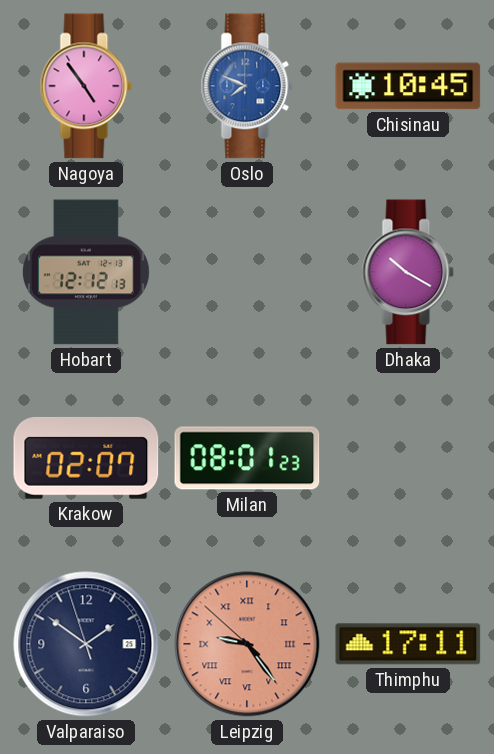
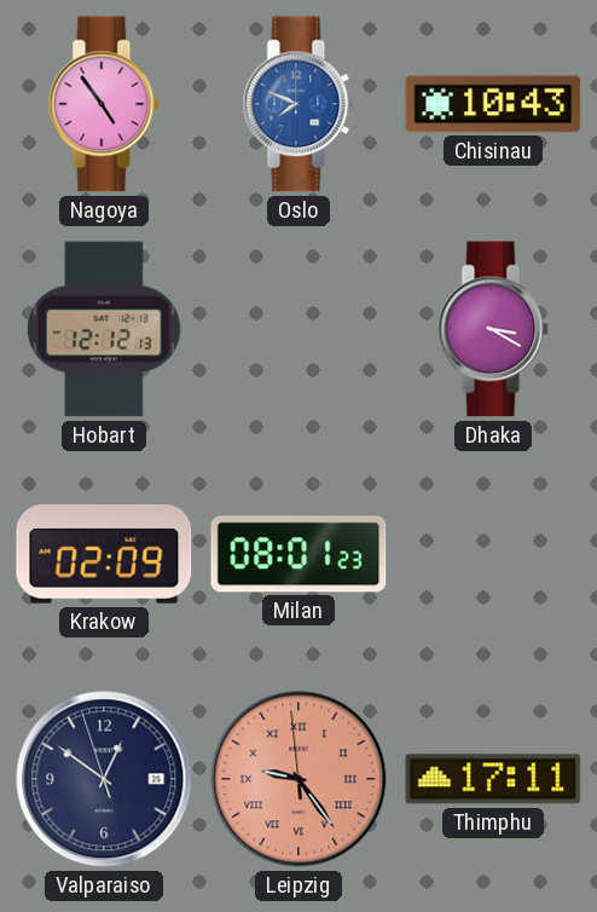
Chisinau: 10:45 -> 10:43
Dhaka: 10:20 -> 3:20
Krakow: 02:07 -> 02:09
Valparaiso: 1:50 -> 12:50
Leipzig: 9:23:52 -> 9:23:59
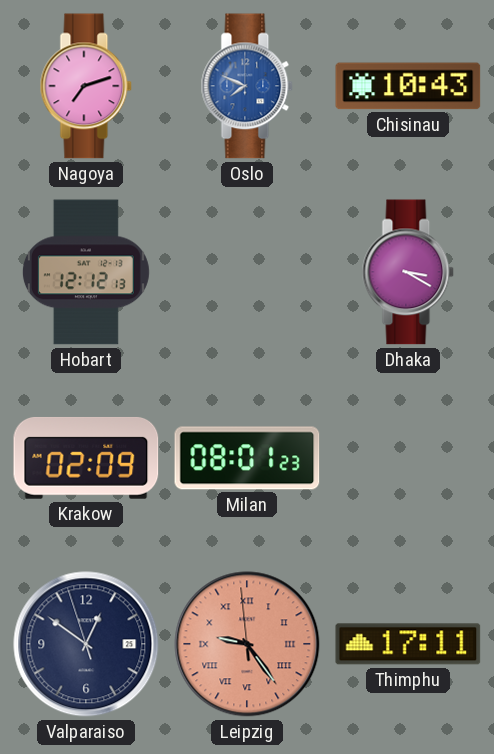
Nagoya: 4:54 -> 7:12
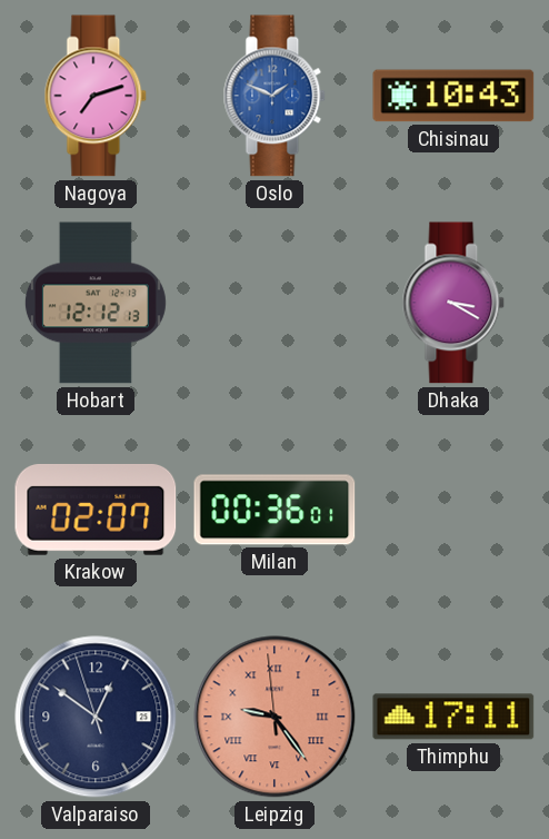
Oslo: 7:49 -> 1:49
Krakow: 02:09 -> 02:07
Milan: 08:01 -> 00:36
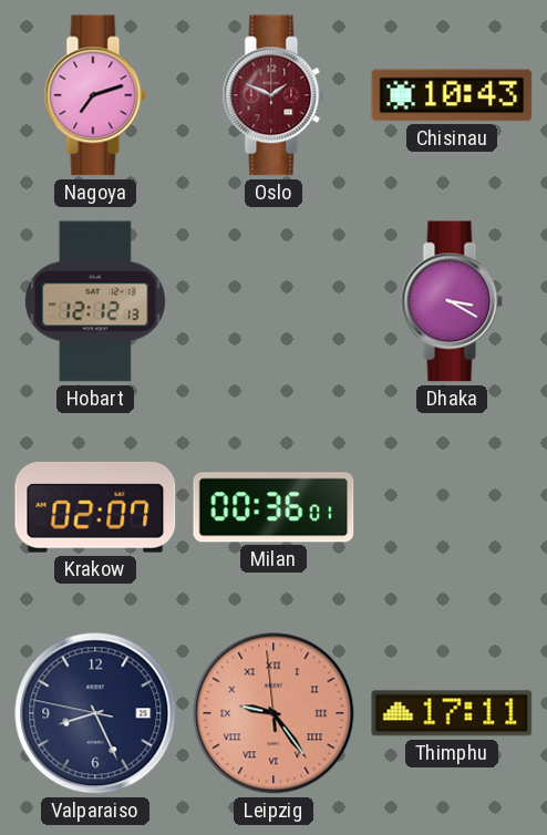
Oslo dial: blue -> burgundy
Valparaiso: 12:50 -> 8:25
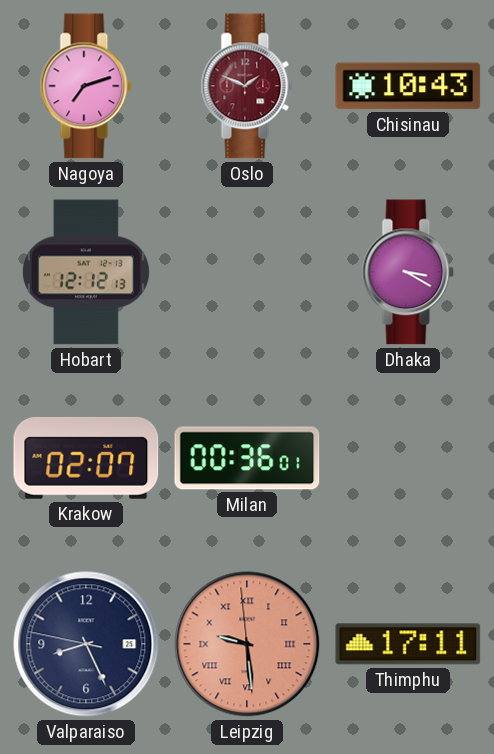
Leipzig: 9:23 -> 9:28
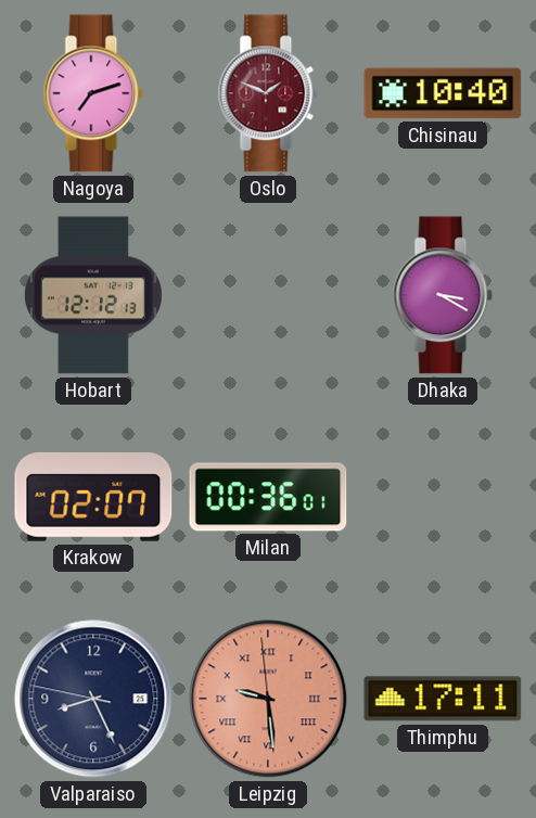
Chisinau: 10:43 -> 10:40
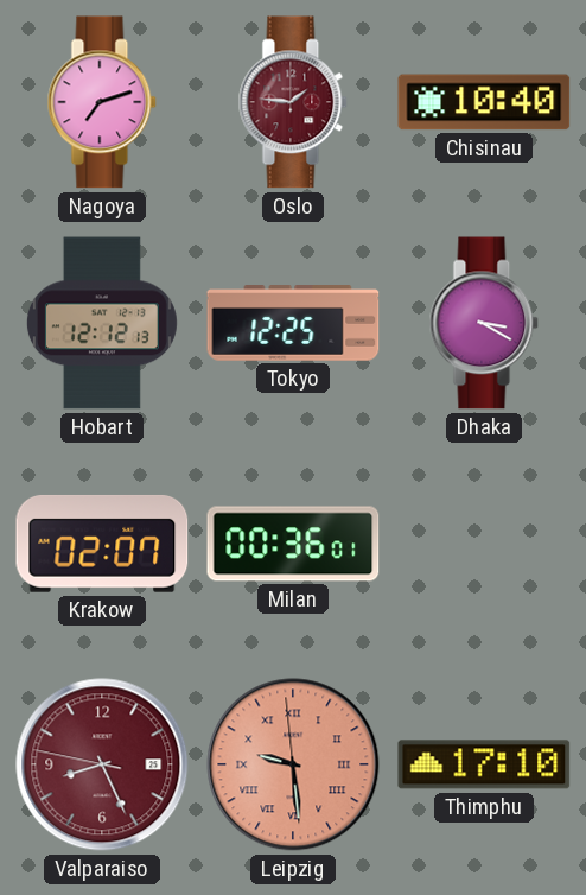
Oslo: 1:49 -> 1:46
Tokyo: none -> 12:25
Valparaiso dial: navy -> burgundy
Thimphu: 17:11 -> 17:10
